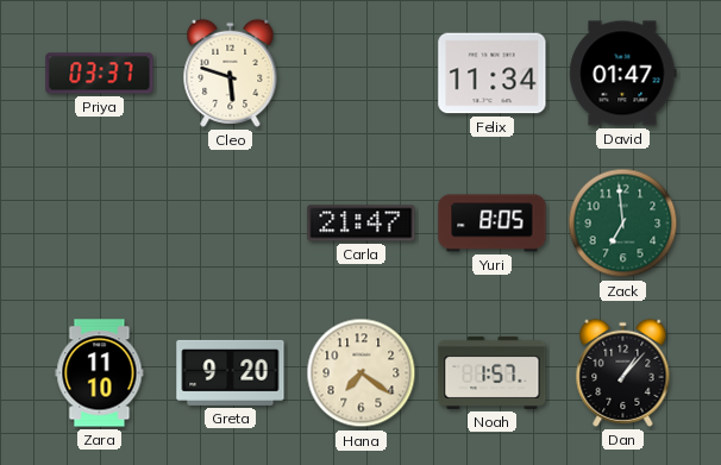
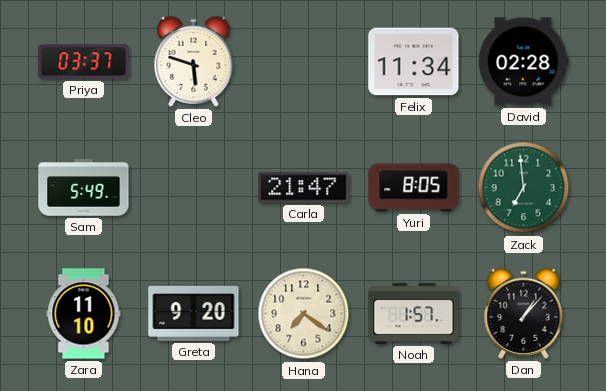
David: 01:47 -> 02:28
Sam: none -> 5:49
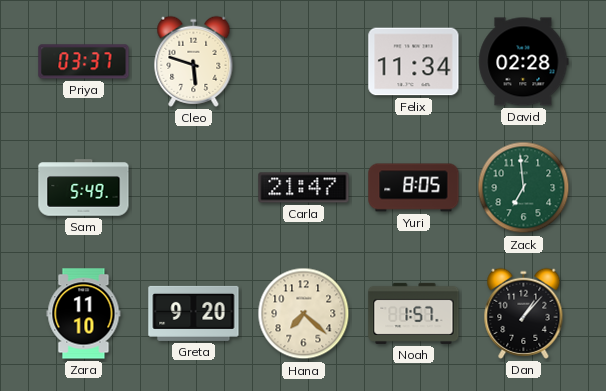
Hana: 7:21 -> 7:22
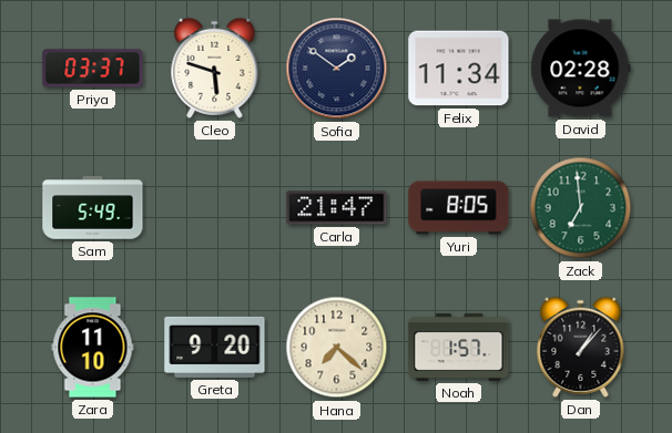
Sofia: none -> 1:51
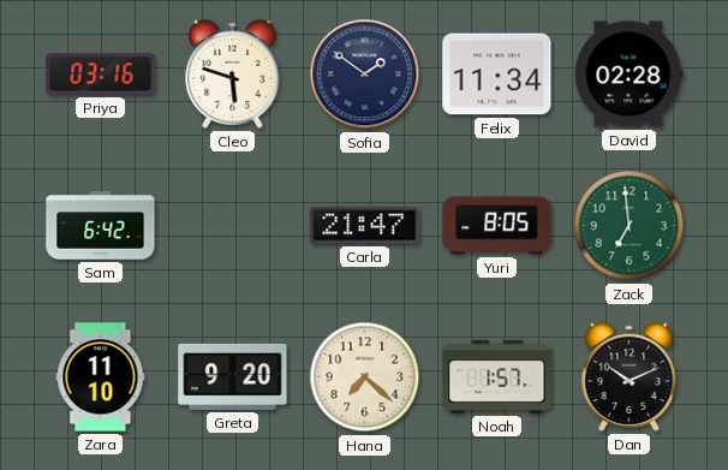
Priya: 03:37 -> 03:16
Sam: 5:49 -> 6:42
Dan: 1:07 -> 10:11
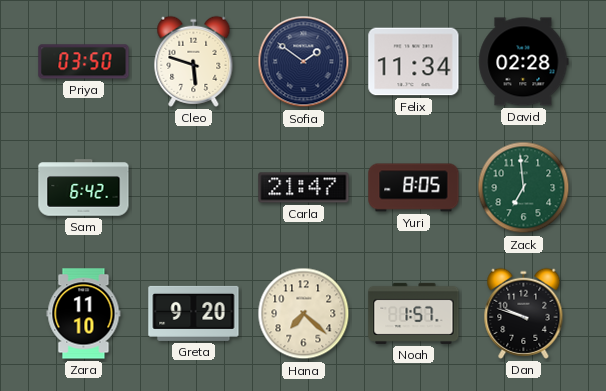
Priya: 03:16 -> 03:50
Dan: 10:11 -> 9:48
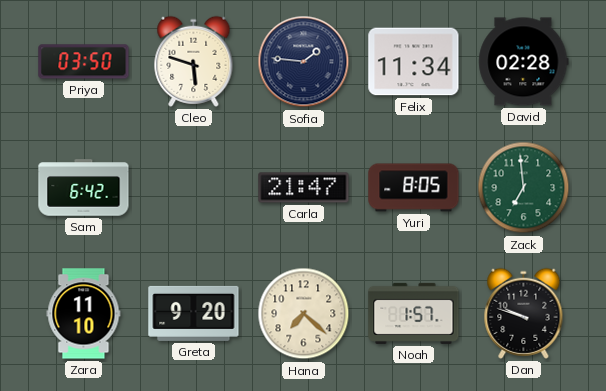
Sofia: 1:51 -> 1:46
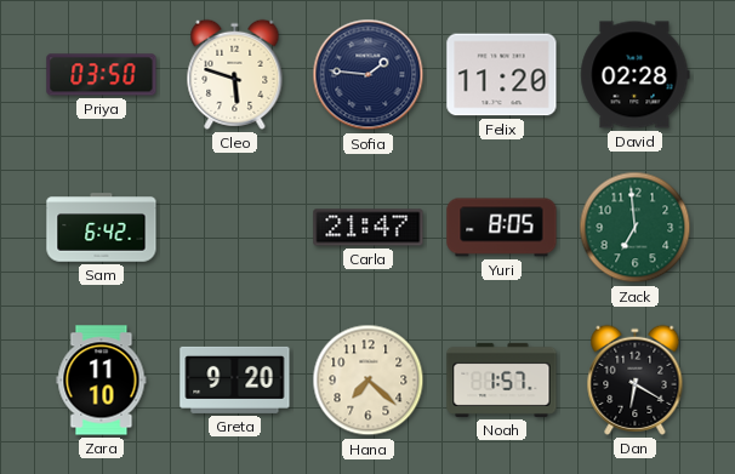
Felix: 11:34 -> 11:20
Dan: 9:48 -> 6:20
